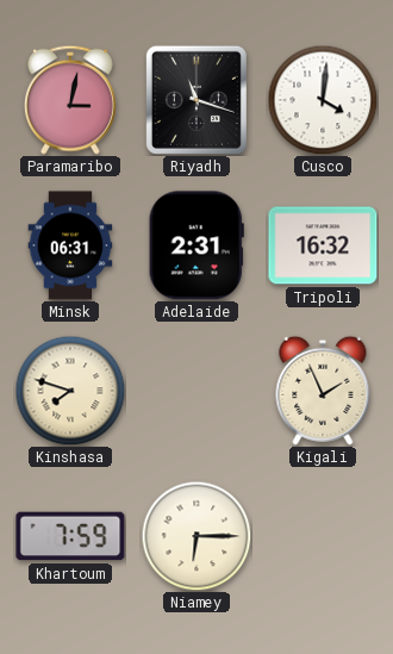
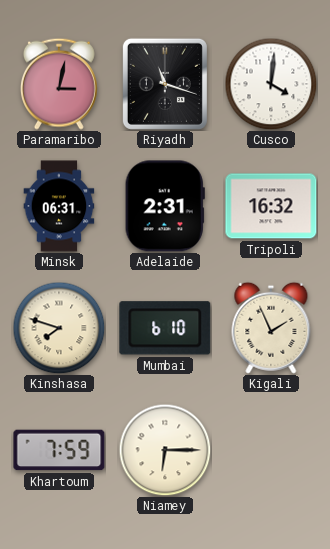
Mumbai: none -> 6:10
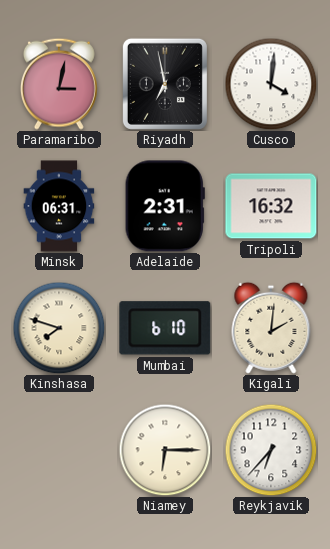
Riyadh: 11:18 -> 6:58
Kigali: 1:56 -> 2:01
Khartoum: 7:59 -> none
Reykjavik: none -> 6:37
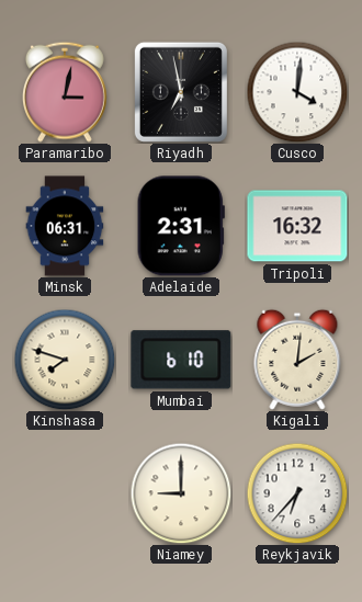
Niamey: 6:15 -> 9:00
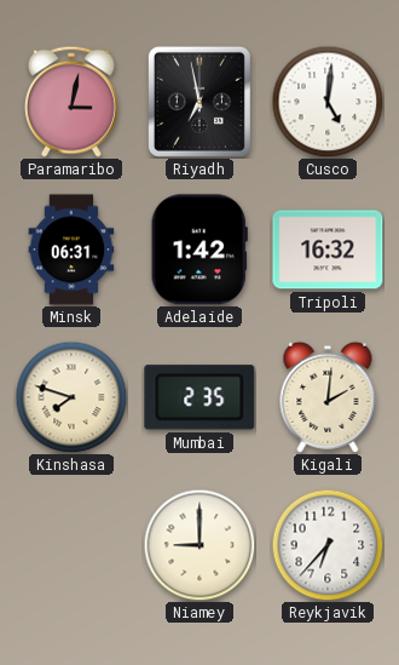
Cusco: 4:01 -> 5:01
Adelaide: 2:31 -> 1:42
Mumbai: 6:10 -> 2:35
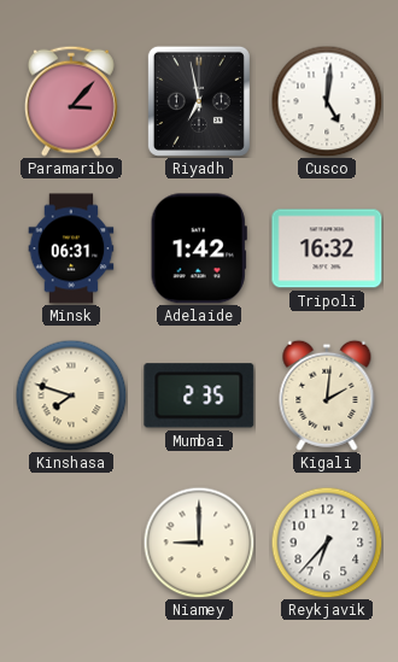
Paramaribo: 3:02 -> 3:07
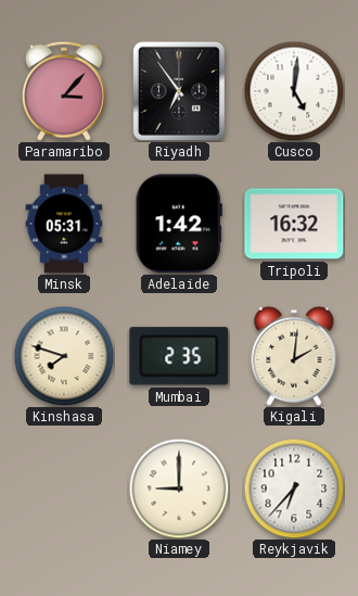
Riyadh: 6:58 -> 6:54
Minsk: 06:31 -> 05:31
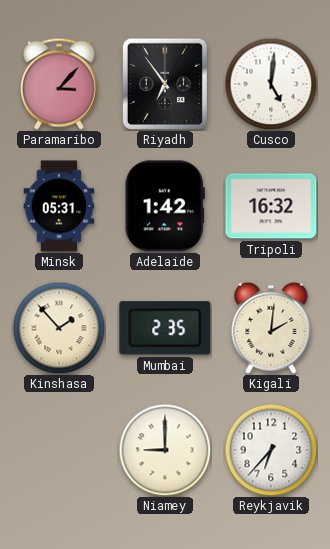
Kinshasa: 7:48 -> 1:53
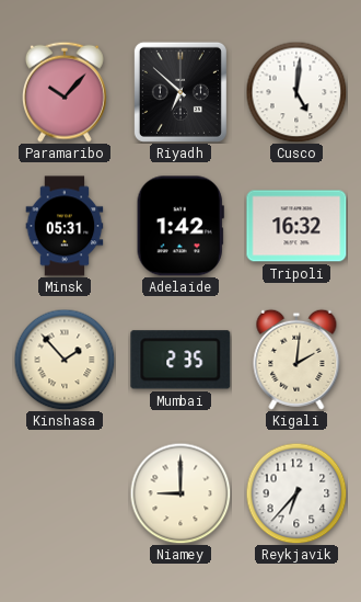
Paramaribo: 3:07 -> 10:07
Riyadh: 6:54 -> 6:52
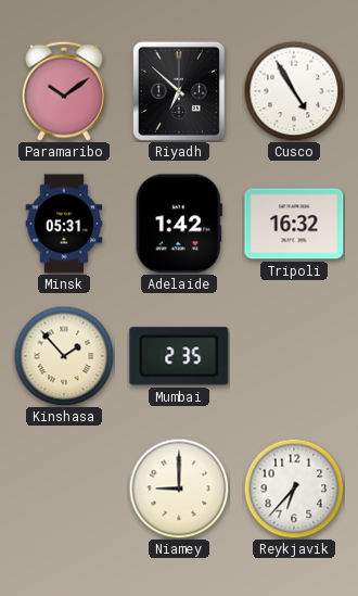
Paramaribo: 10:07 -> 10:09
Cusco: 5:01 -> 4:55
Kigali: 2:01 -> none
